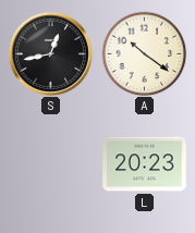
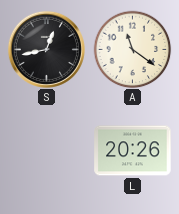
A: 10:21 -> 11:21
L: 20:23 -> 20:26
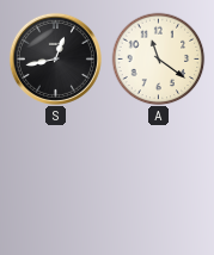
L: 20:26 -> none
